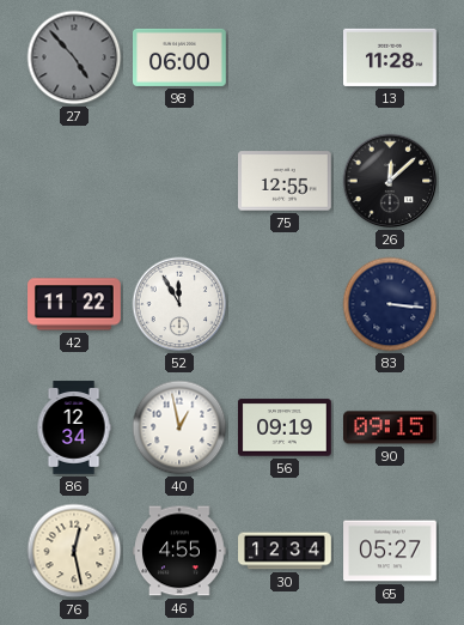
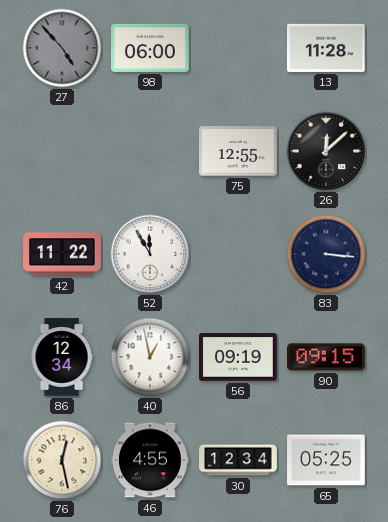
65: 05:27 -> 05:25
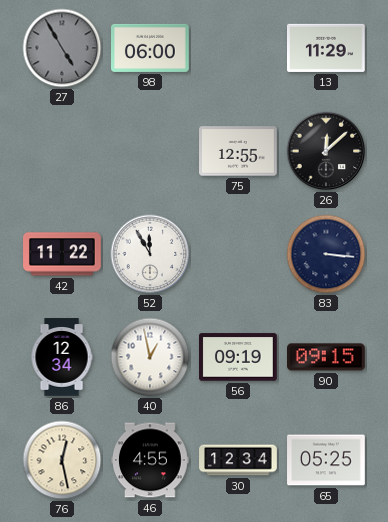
27: 4:53 -> 4:55
13: 11:28 -> 11:29
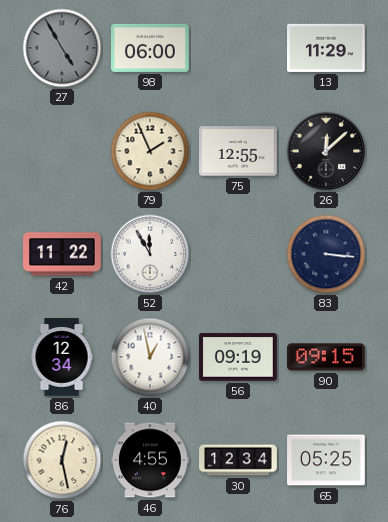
79: none -> 1:56
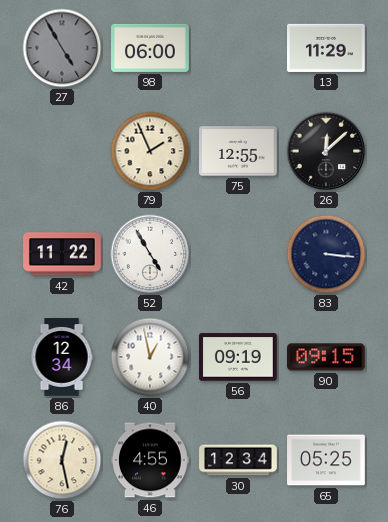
52: 11:55 -> 4:55
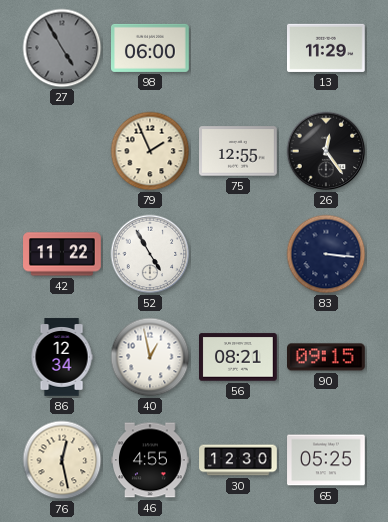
26: 12:08 -> 12:24
56: 09:19 -> 08:21
30: 12:34 -> 12:30
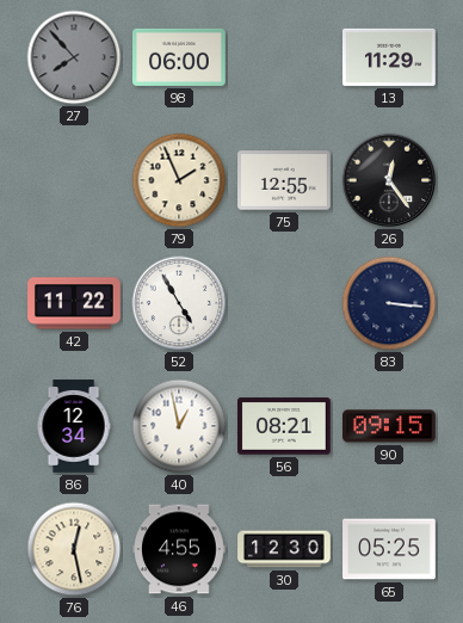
27: 4:55 -> 7:53
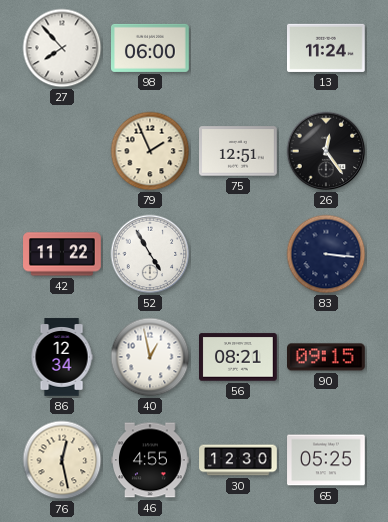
27 dial: grey -> white
13: 11:29 -> 11:24
75: 12:55 -> 12:51
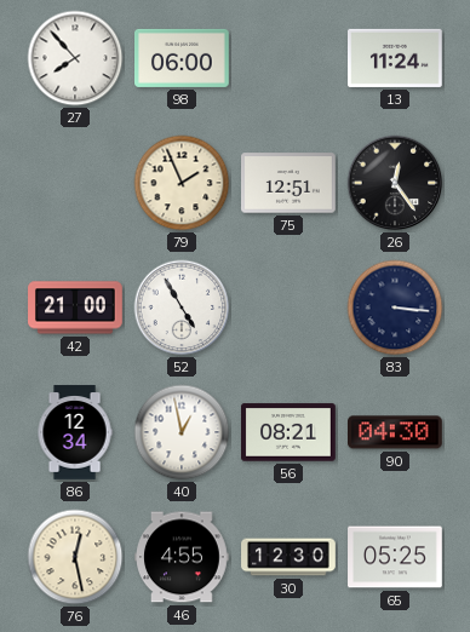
42: 11:22 -> 21:00
90: 09:15 -> 04:30
